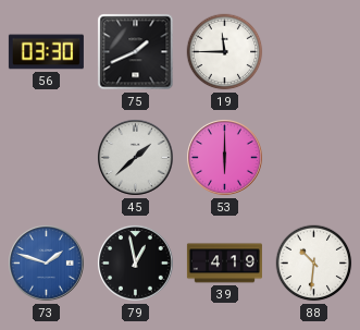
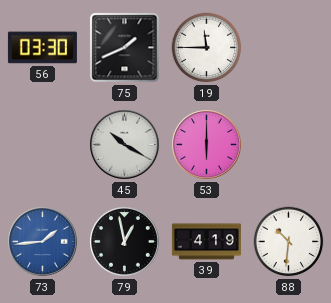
45: 1:38 -> 10:20
73: 1:48 -> 1:44
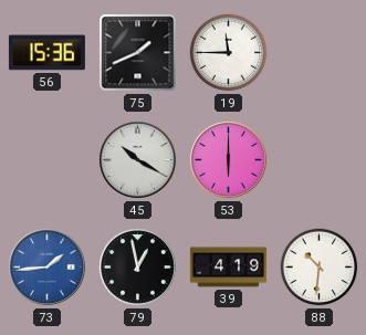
56: 03:30 -> 15:36
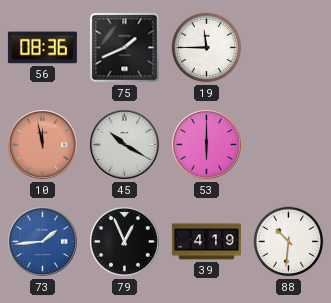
56: 15:36 -> 08:36
10: none -> 11:58
79: 12:58 -> 12:56
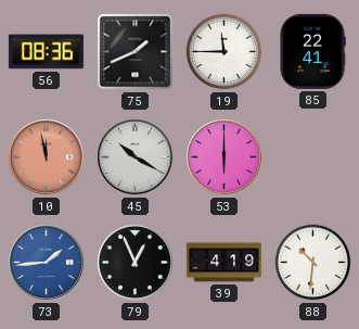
85: none -> 22:41
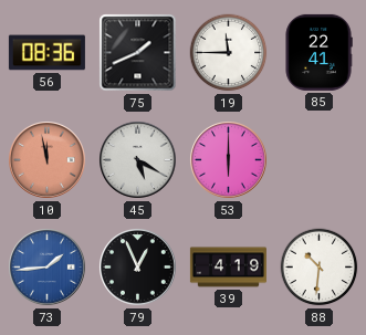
45: 10:20 -> 5:20
